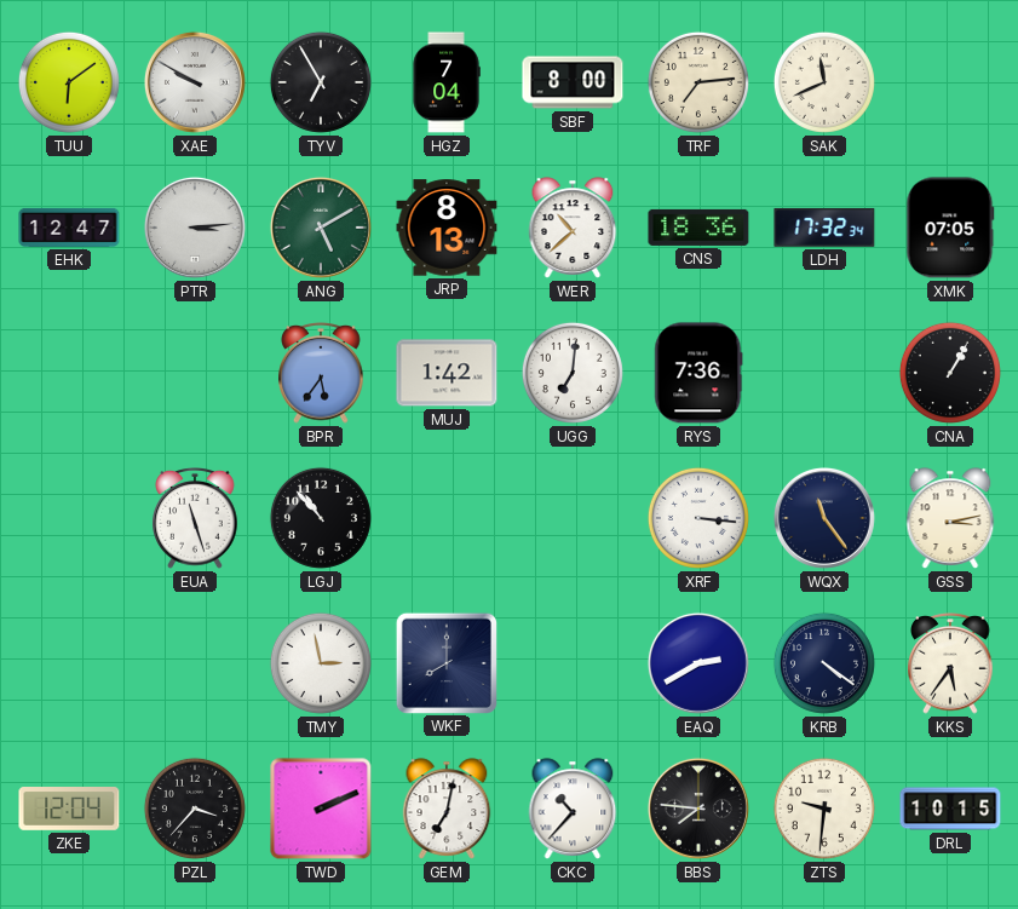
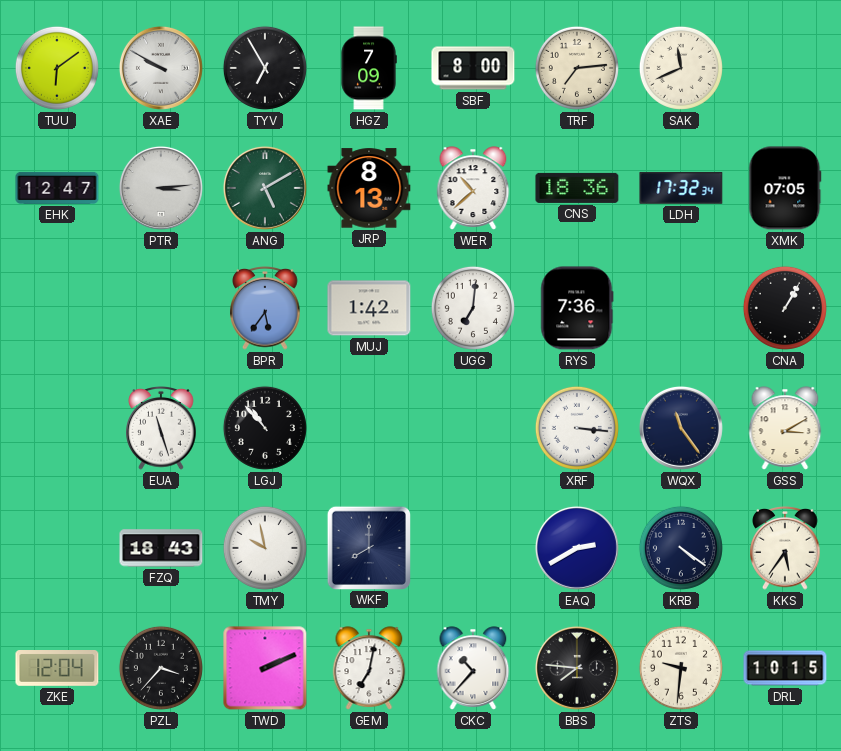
HGZ: 7:04 -> 7:09
GSS: 3:13 -> 3:10
FZQ: none -> 18:43
TMY: 2:58 -> 9:58
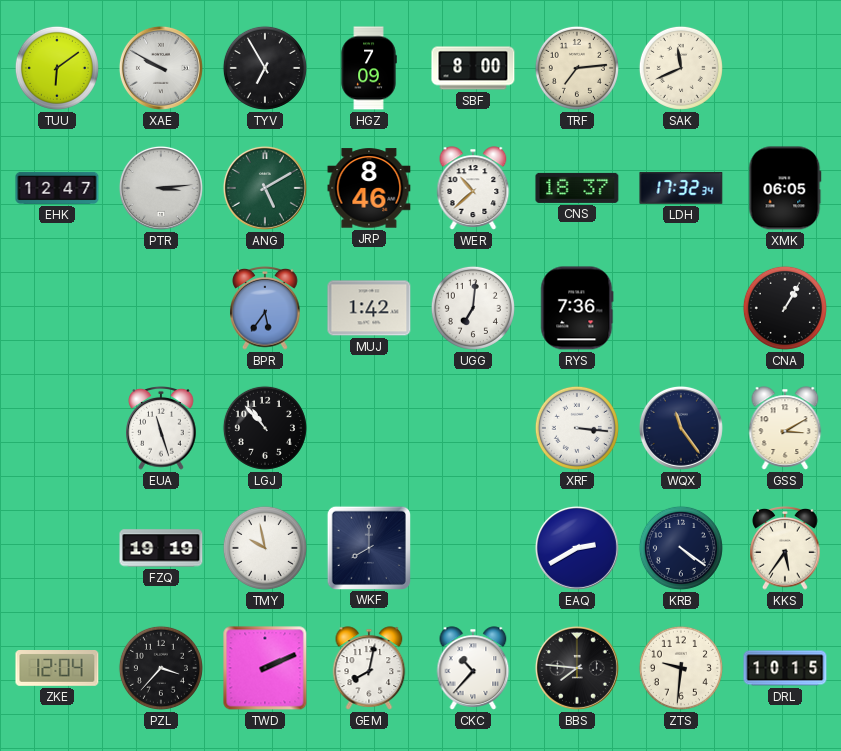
JRP: 8:13 -> 8:46
CNS: 18:36 -> 18:37
XMK: 07:05 -> 06:05
FZQ: 18:43 -> 19:19
GEM: 7:02 -> 8:02
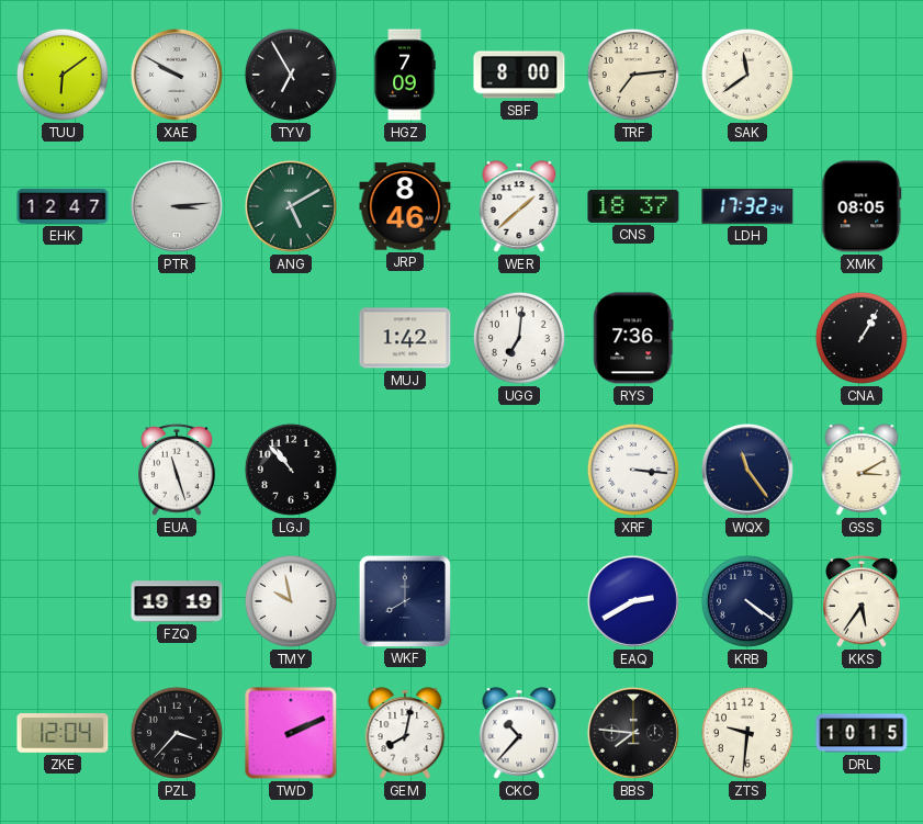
SAK: 11:41 -> 11:39
WER: 10:38 -> 1:38
XMK: 06:05 -> 08:05
BPR: 5:36 -> none
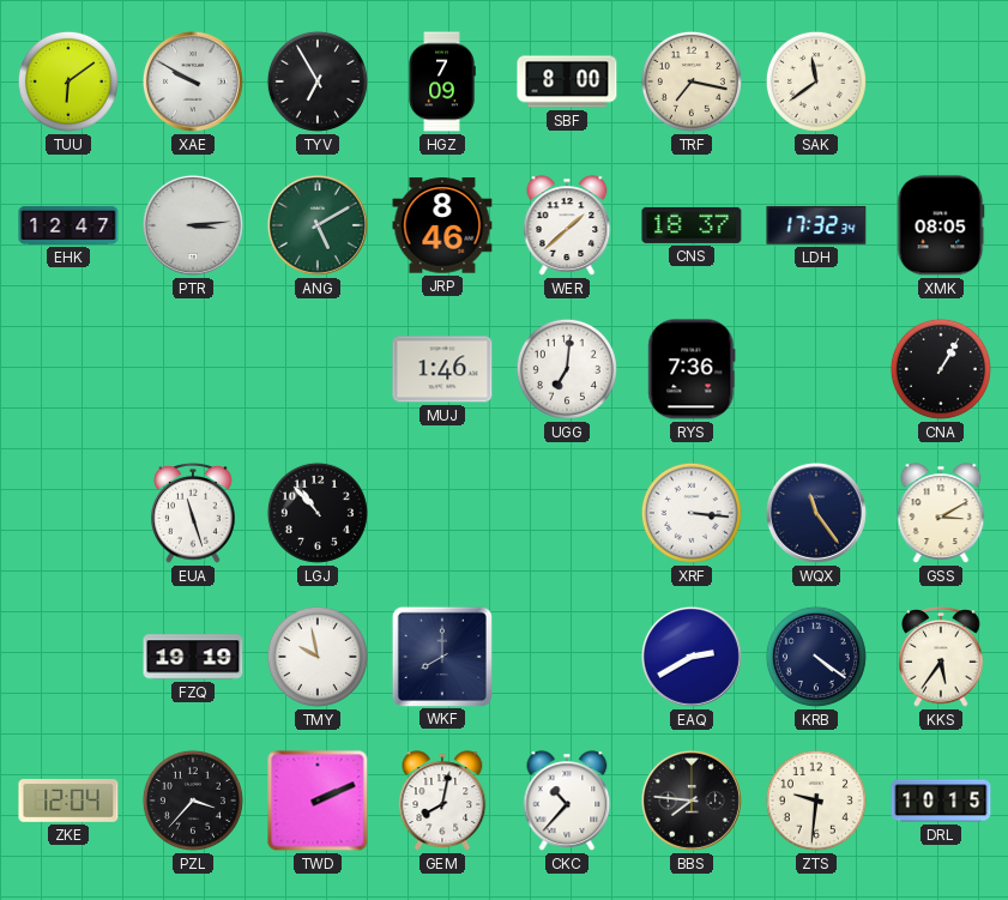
TRF: 7:14 -> 7:17
MUJ: 1:42 -> 1:46
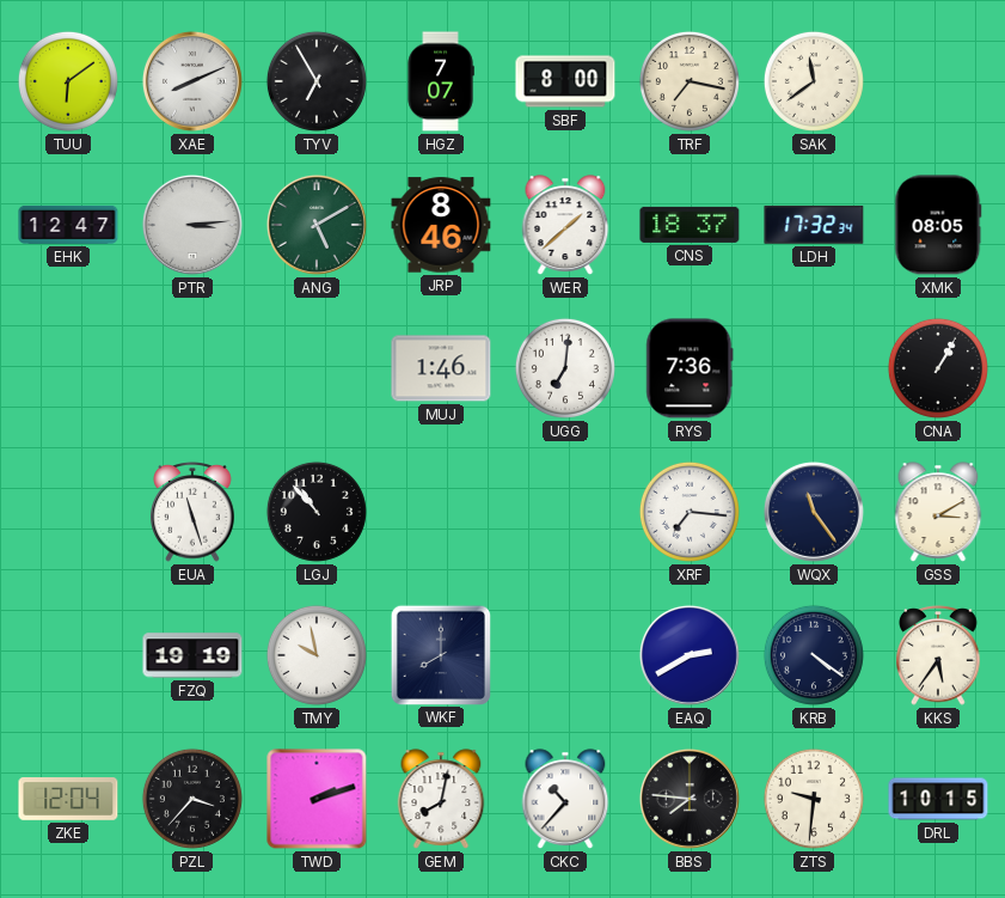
XAE: 9:50 -> 8:11
HGZ: 7:09 -> 7:07
XRF: 3:16 -> 7:16
TWD: 2:11 -> 2:12
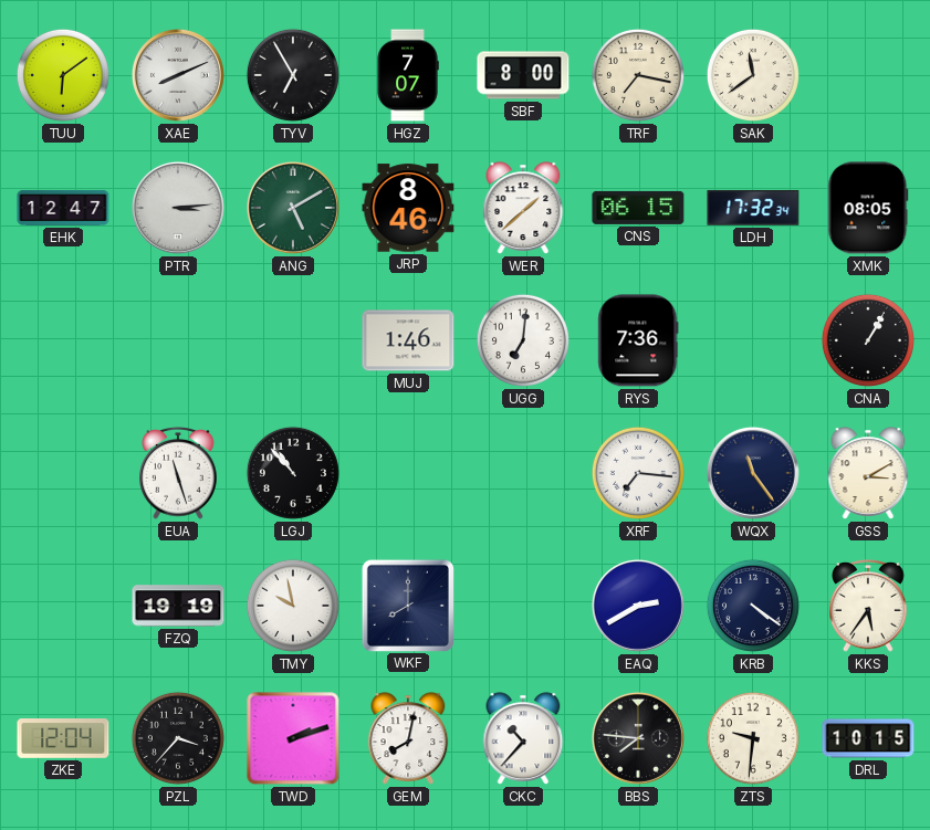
CNS: 18:37 -> 06:15
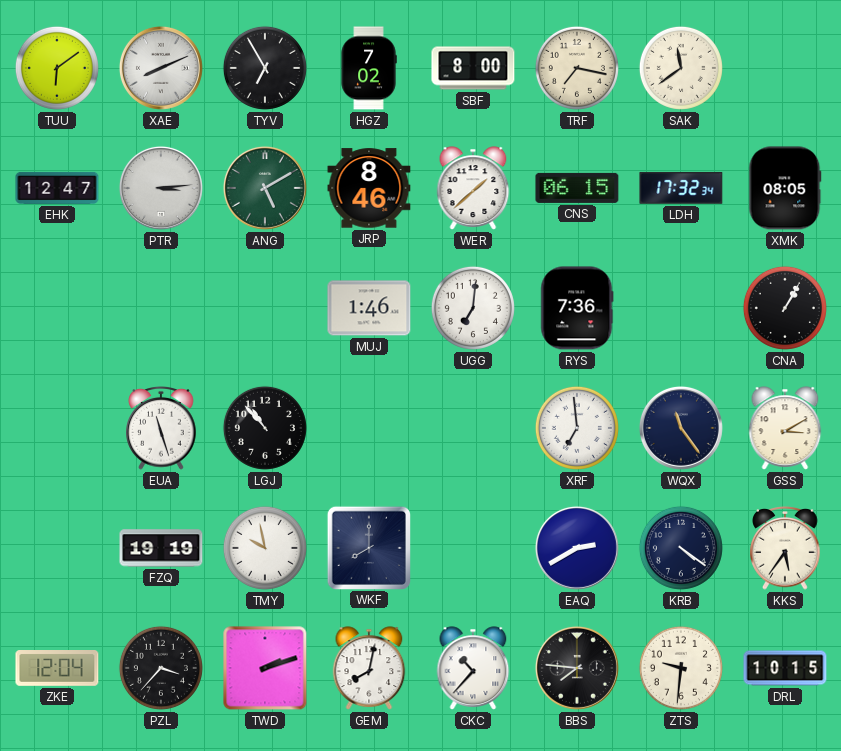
HGZ: 7:07 -> 7:02
XRF: 7:16 -> 6:59
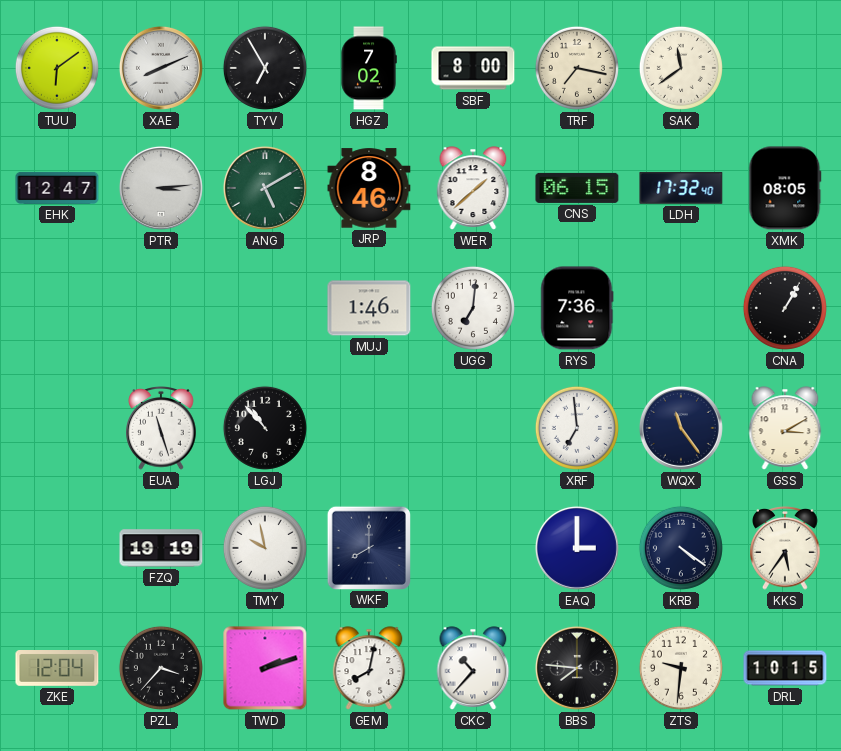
LDH: 17:32:34 -> 17:32:40
EAQ: 2:40 -> 3:00
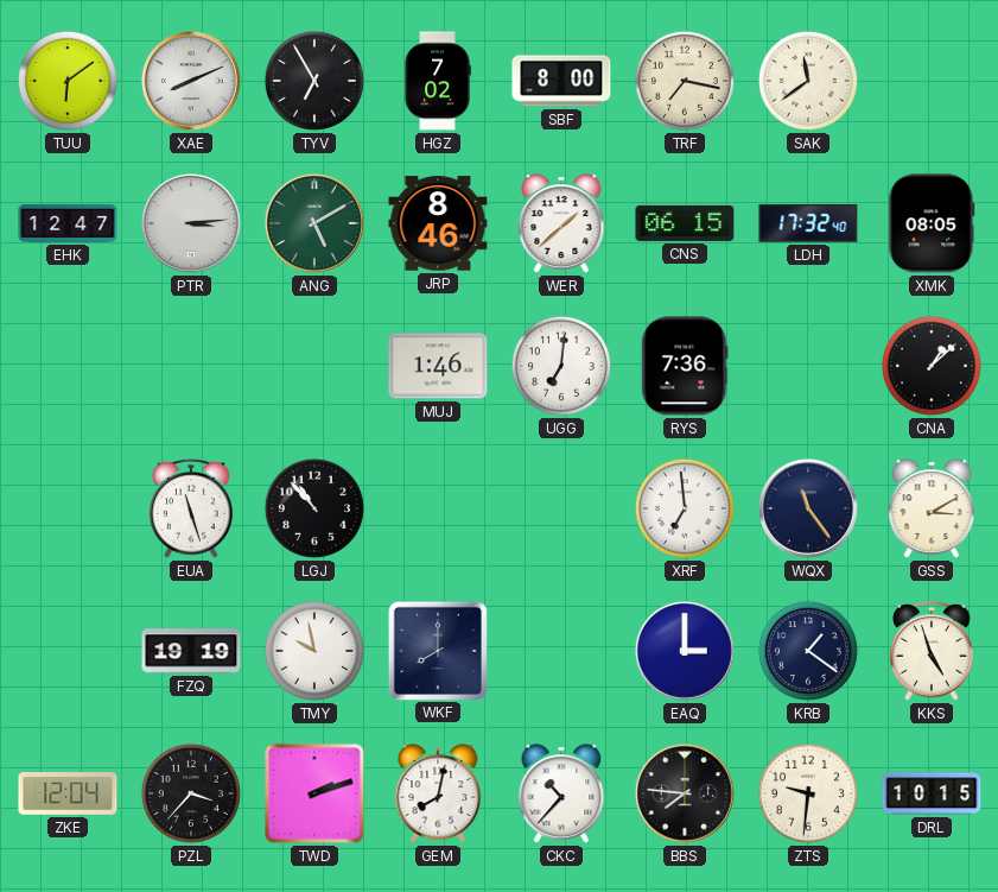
CNA: 1:05 -> 1:08
KRB: 4:21 -> 1:21
KKS: 5:36 -> 4:57
